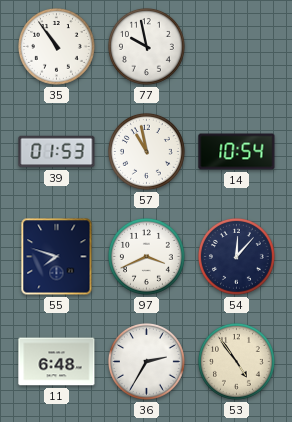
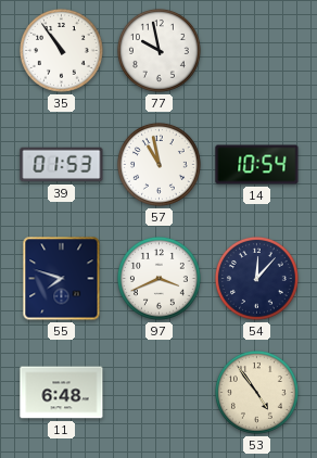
36: 2:35 -> none
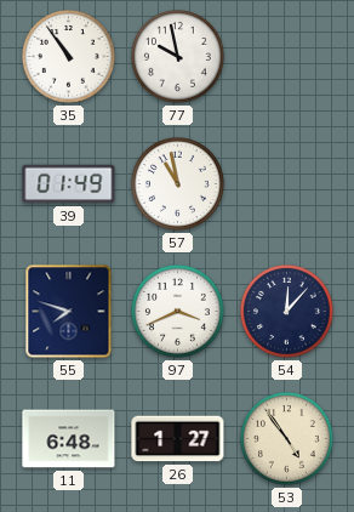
39: 01:53 -> 01:49
14: 10:54 -> none
26: none -> 1:27
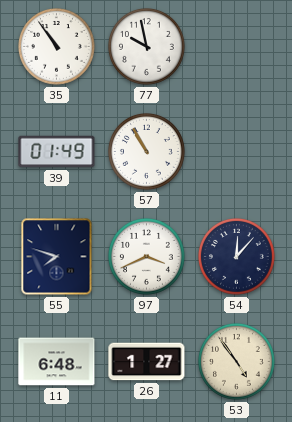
57: 10:58 -> 10:55
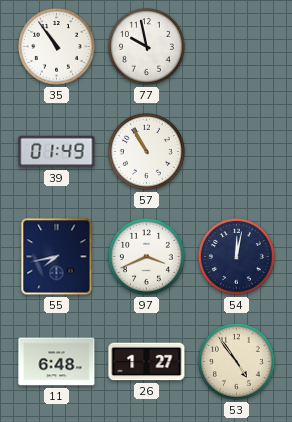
55: 7:48 -> 7:43
54: 12:07 -> 12:02
